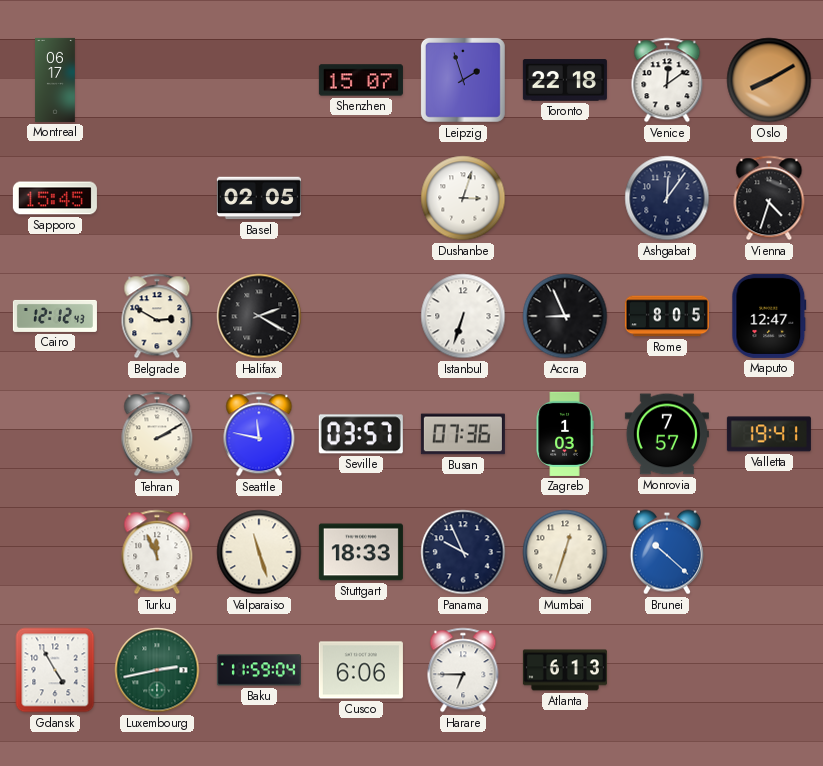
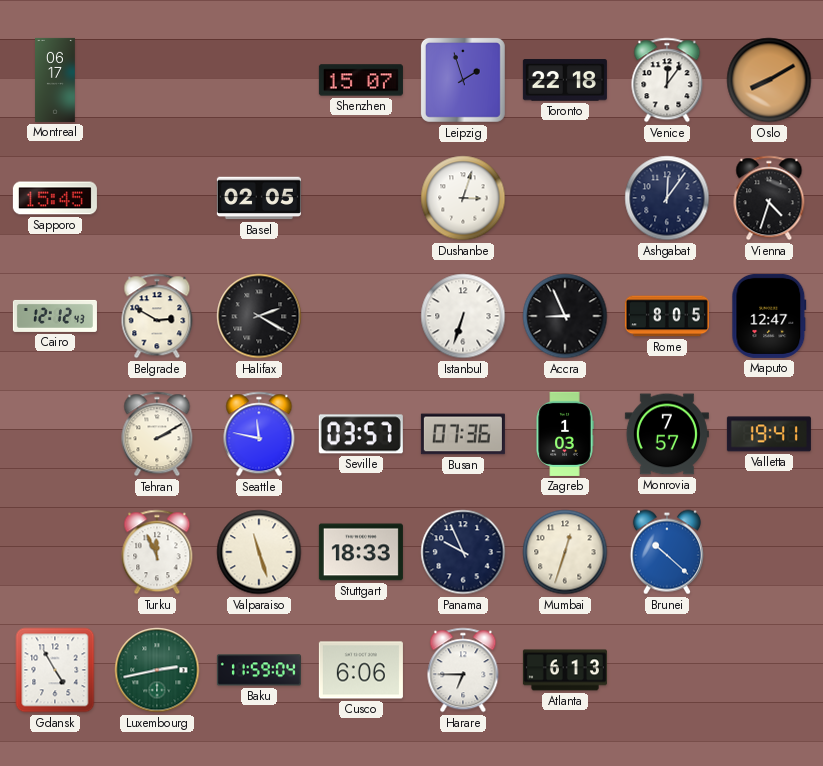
Venice: 12:09 -> 12:06
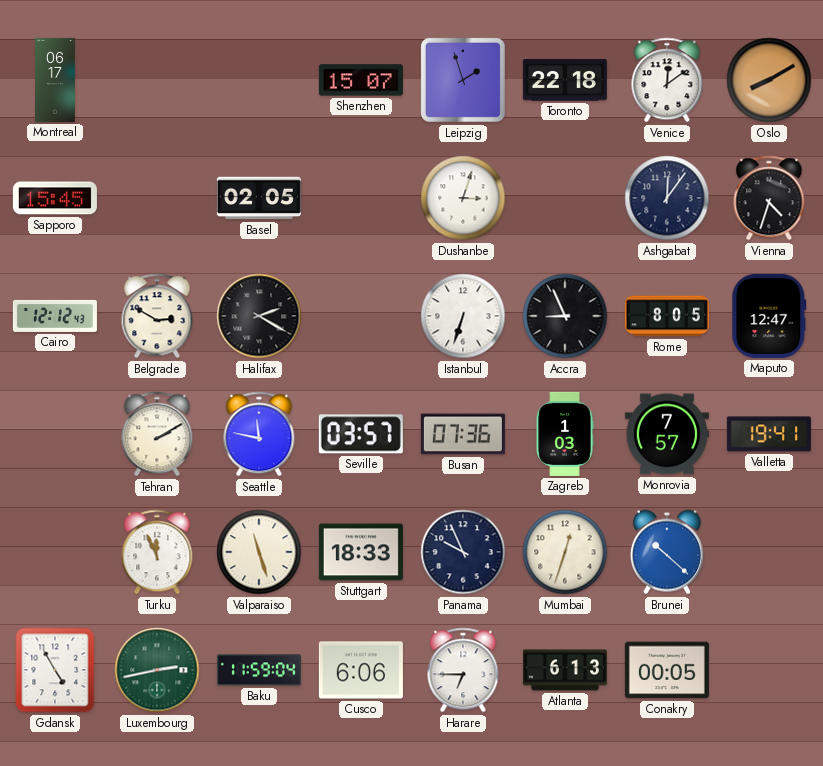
Venice: 12:06 -> 12:09
Conakry: none -> 00:05
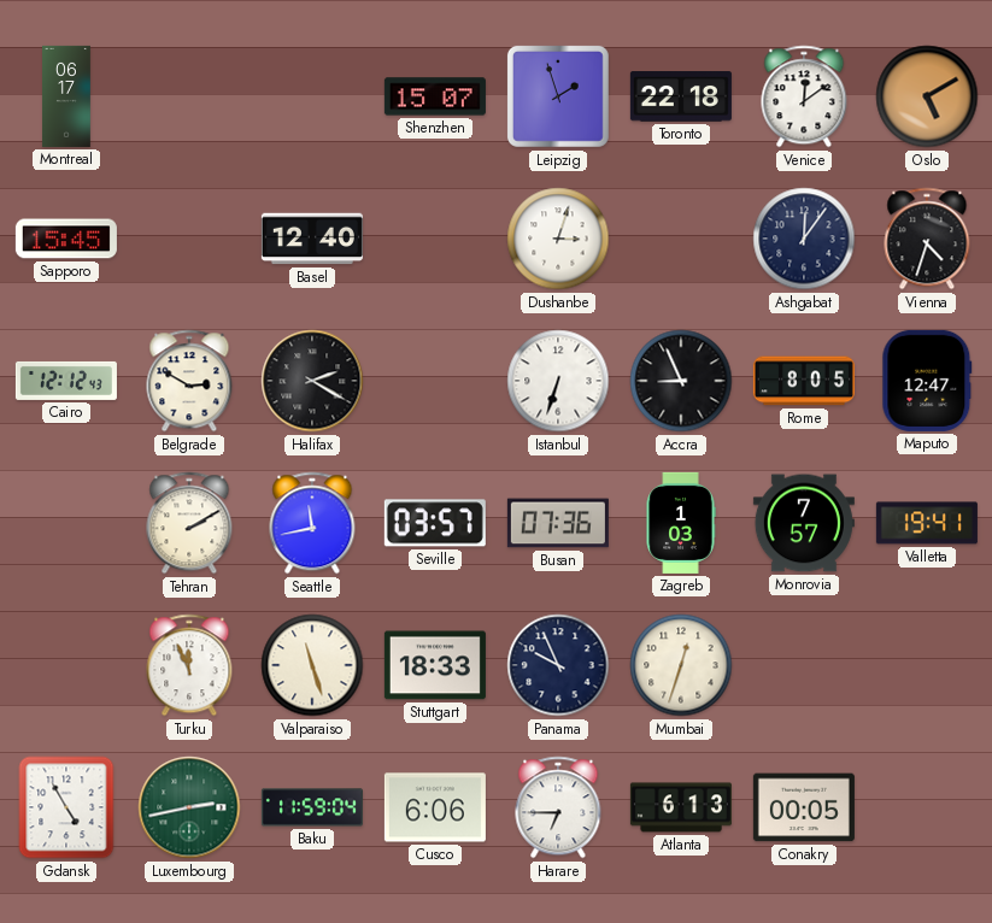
Oslo: 8:10 -> 5:10
Basel: 02:05 -> 12:40
Seattle: 11:47 -> 11:43
Brunei: 10:22 -> none
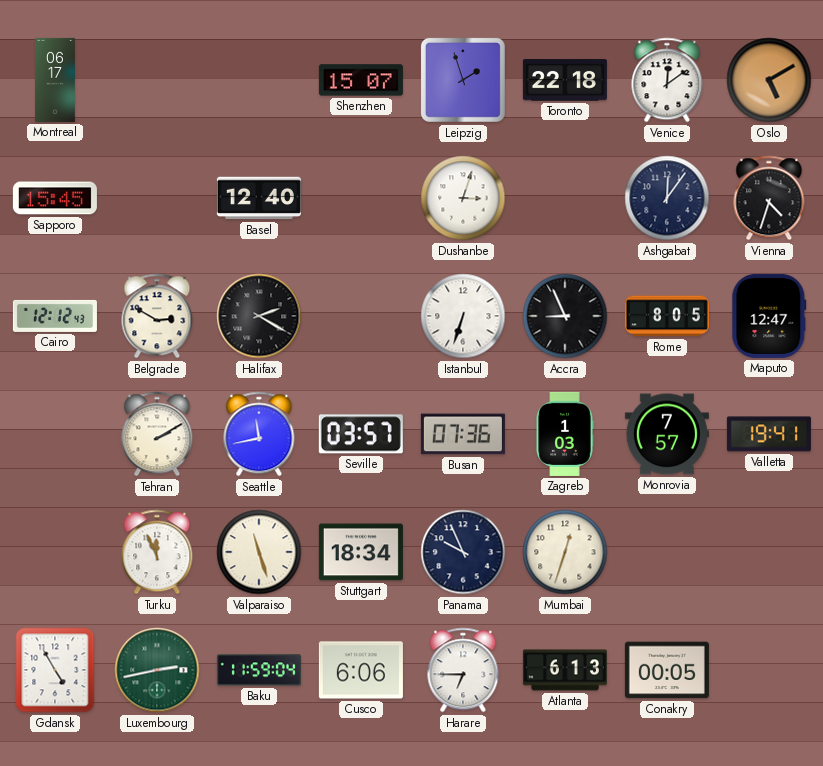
Stuttgart: 18:33 -> 18:34
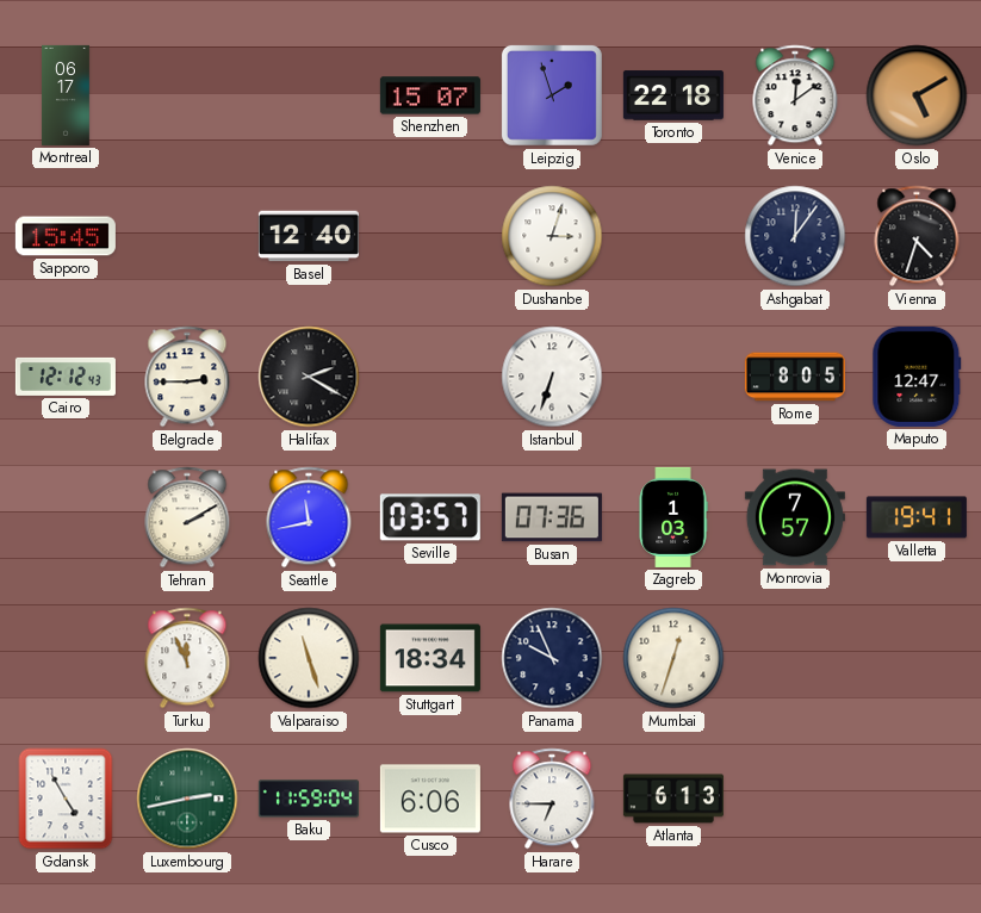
Belgrade: 2:50 -> 2:45
Accra: 8:56 -> none
Conakry: 00:05 -> none
